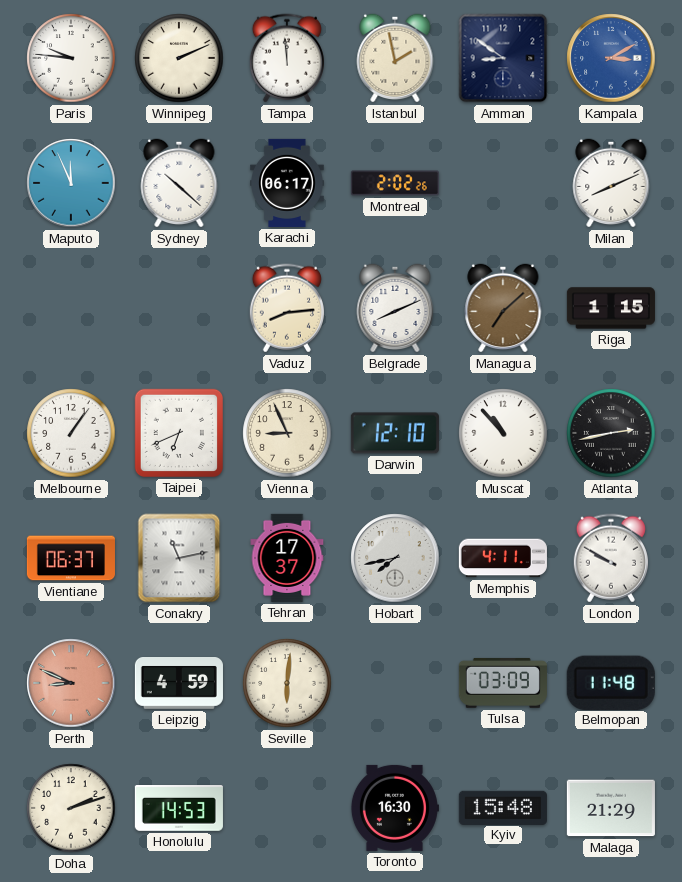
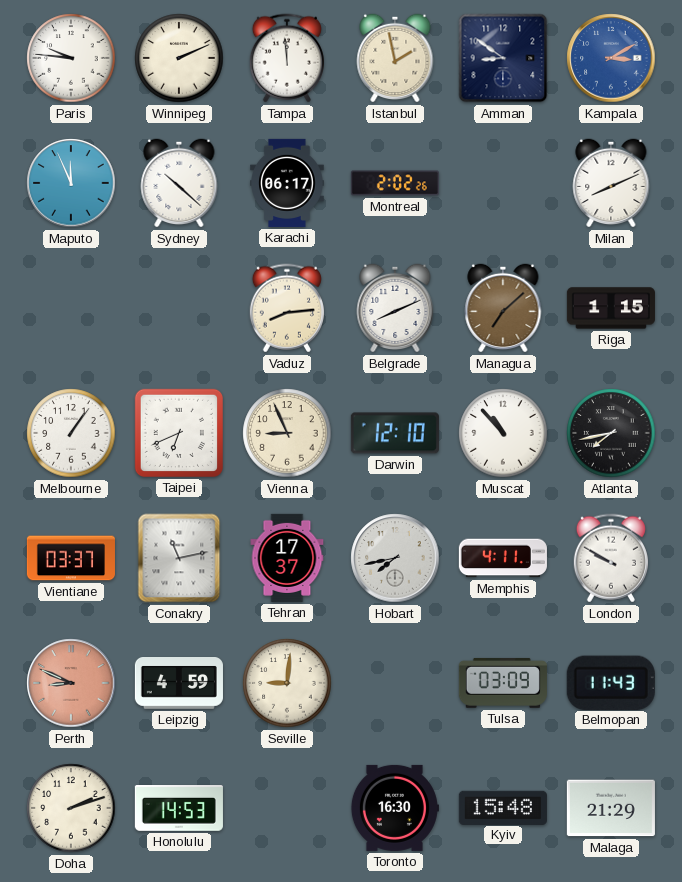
Atlanta: 2:43 -> 7:43
Vientiane: 06:37 -> 03:37
Seville: 6:01 -> 9:01
Belmopan: 11:48 -> 11:43
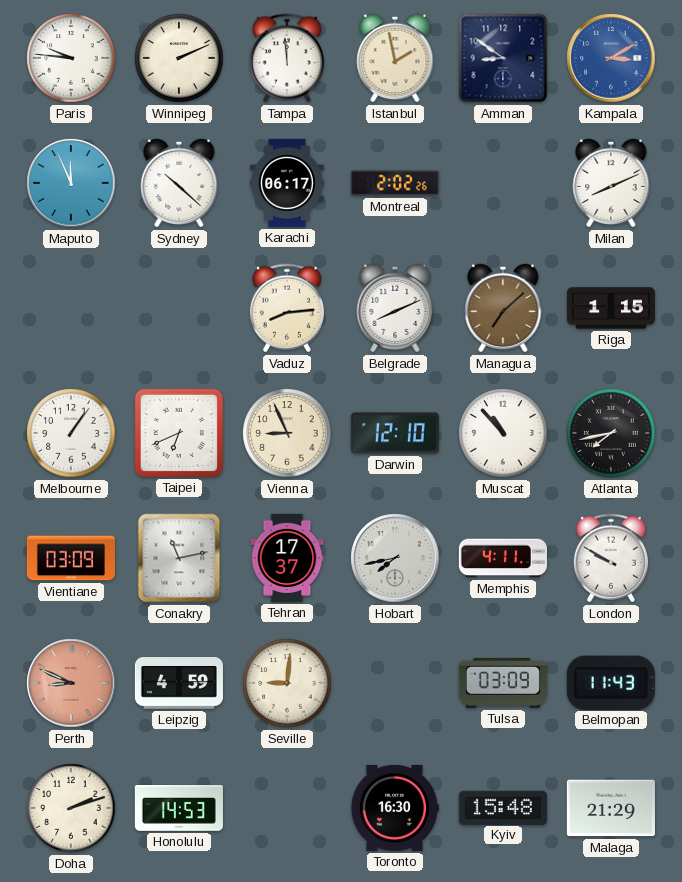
Vientiane: 03:37 -> 03:09
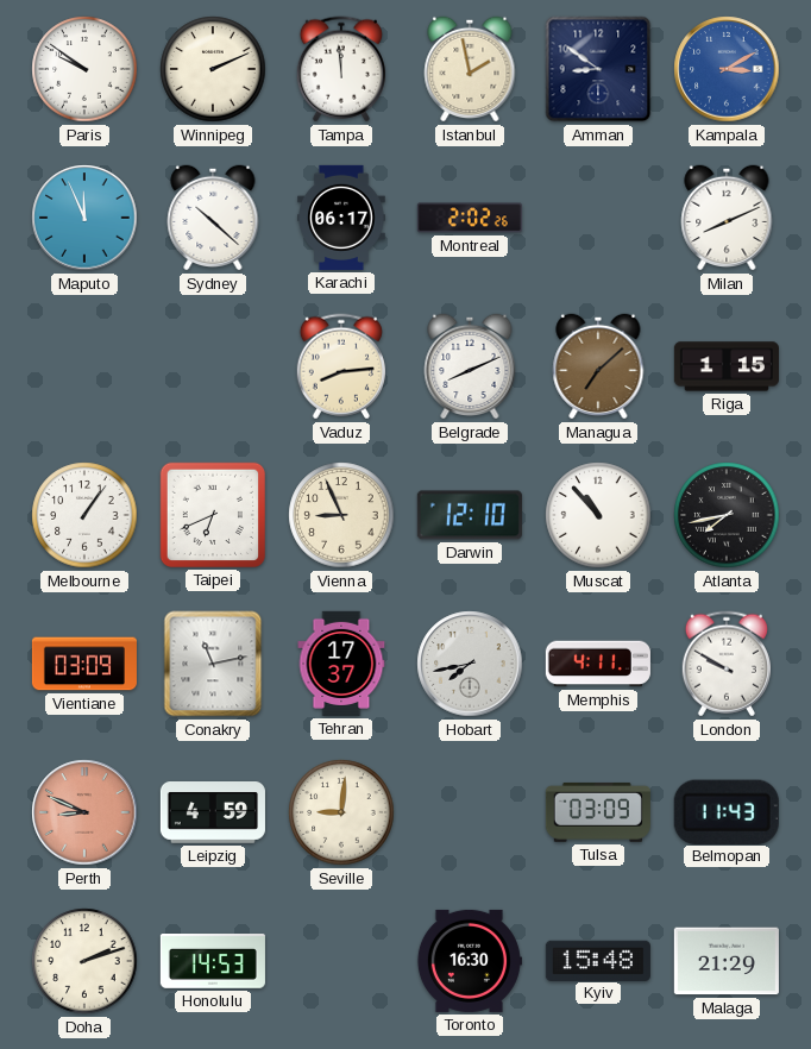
Paris: 9:46 -> 9:51
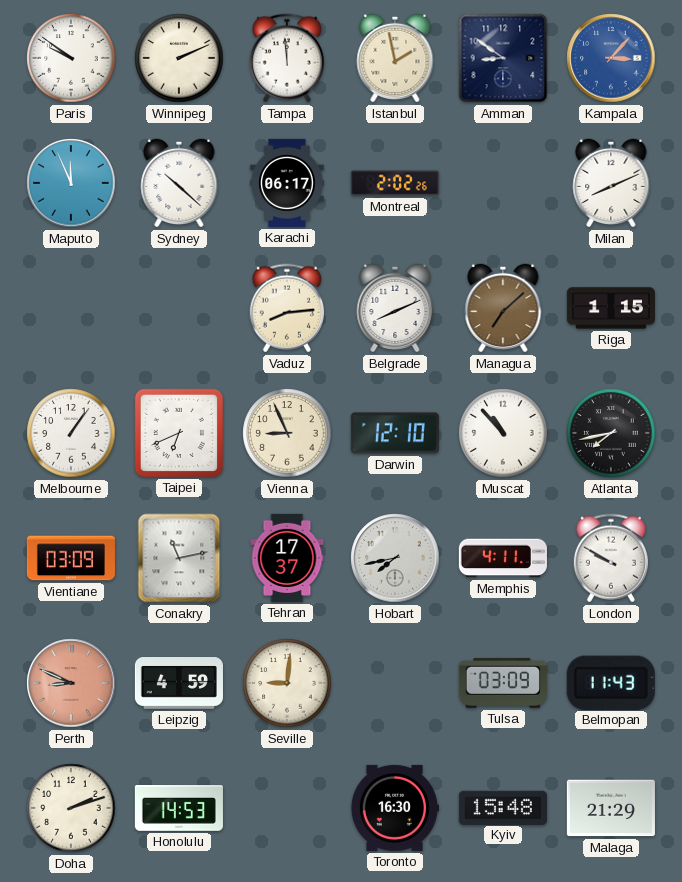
Kampala: 3:10 -> 3:07
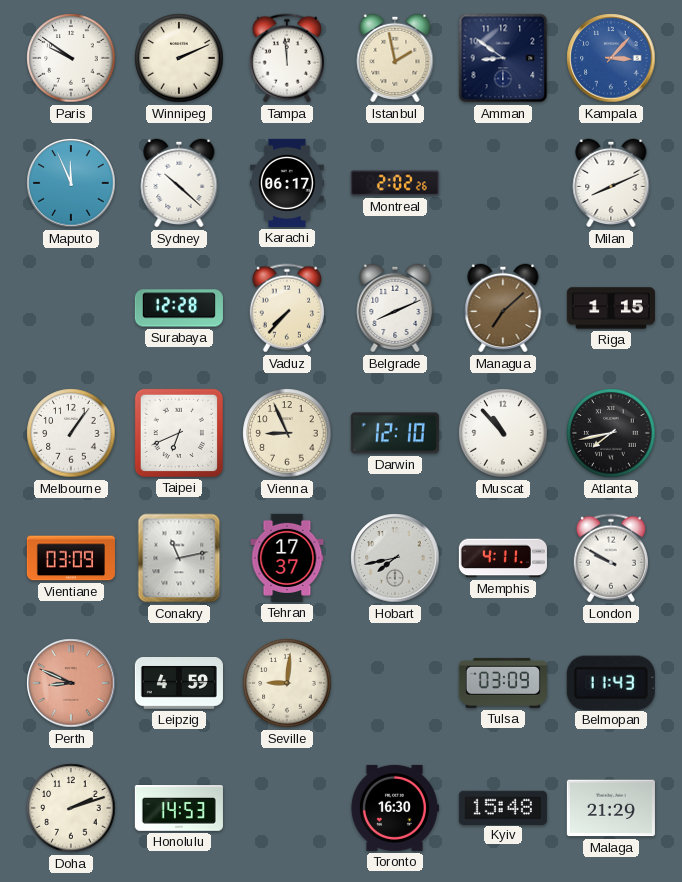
Surabaya: none -> 12:28
Vaduz: 8:14 -> 7:37
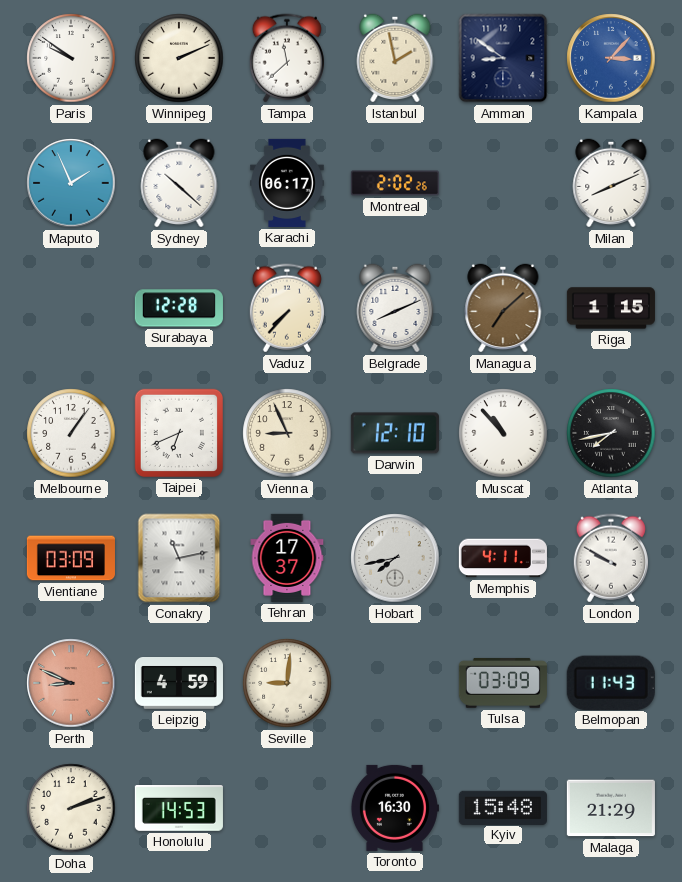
Tampa: 11:59 -> 11:38
Maputo: 11:56 -> 1:56
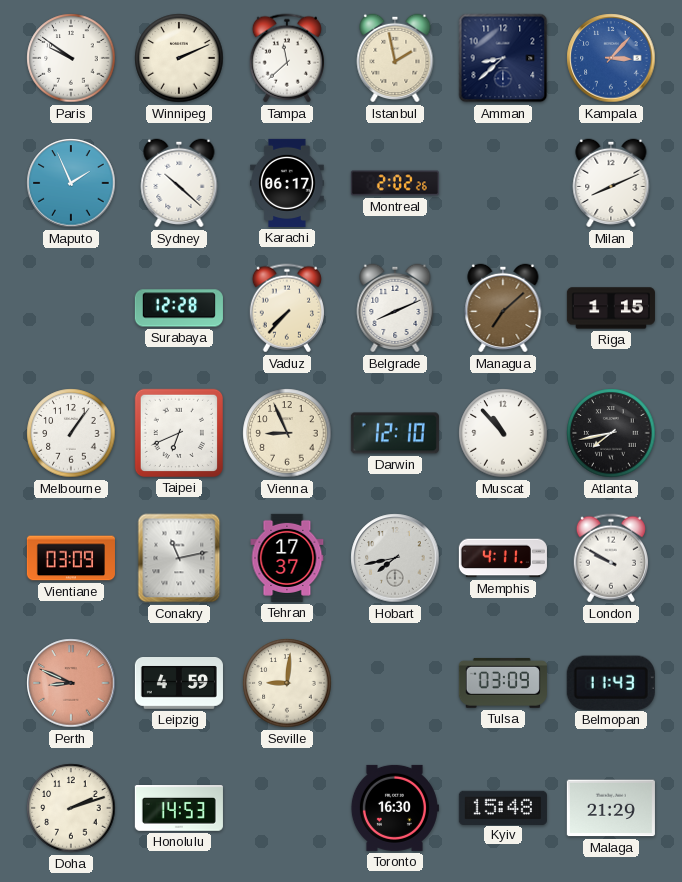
Amman: 8:51 -> 8:38
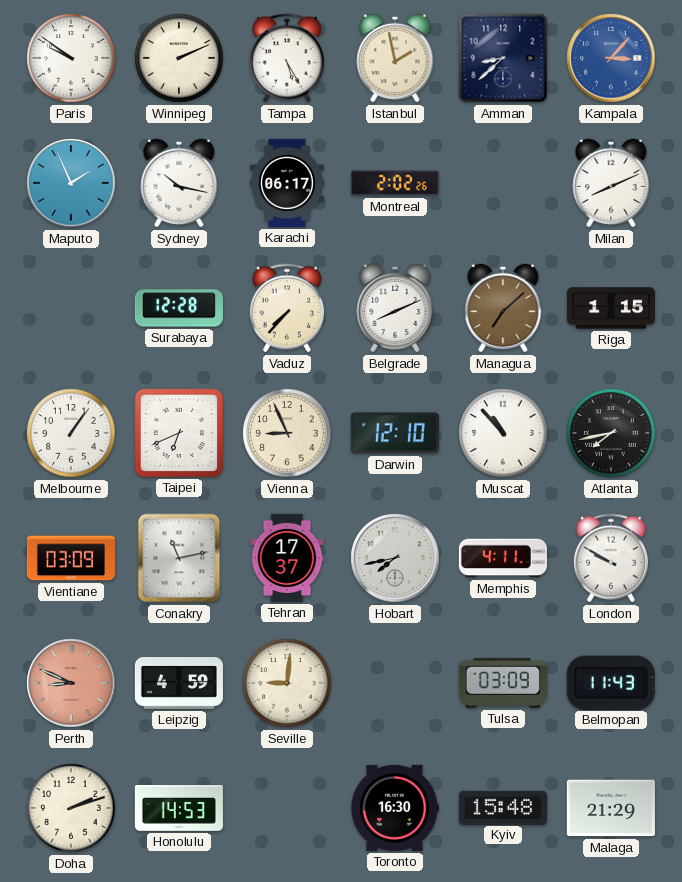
Tampa: 11:38 -> 5:25
Sydney: 10:22 -> 10:17
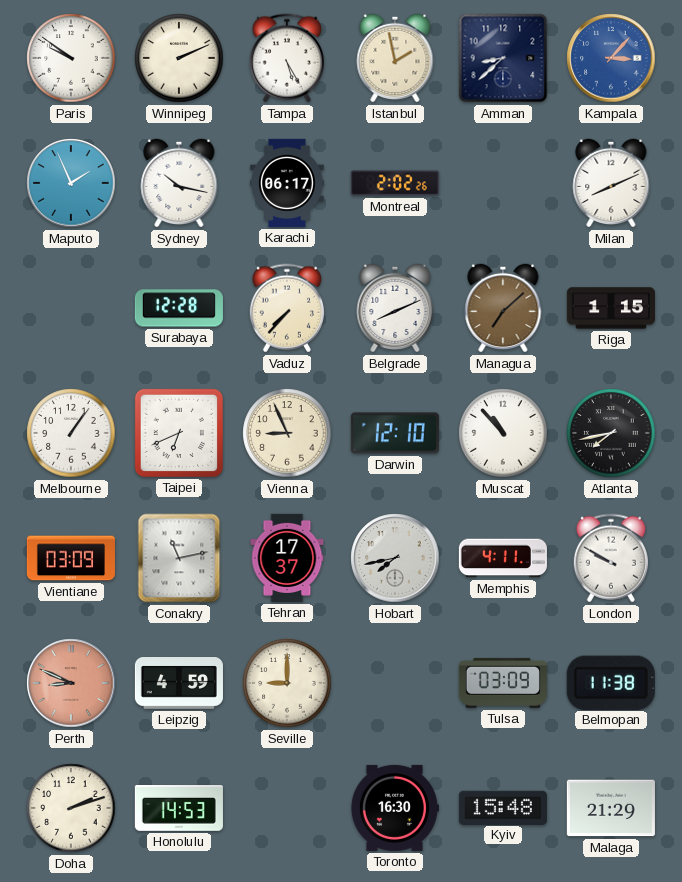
Seville: 9:01 -> 9:00
Belmopan: 11:43 -> 11:38
